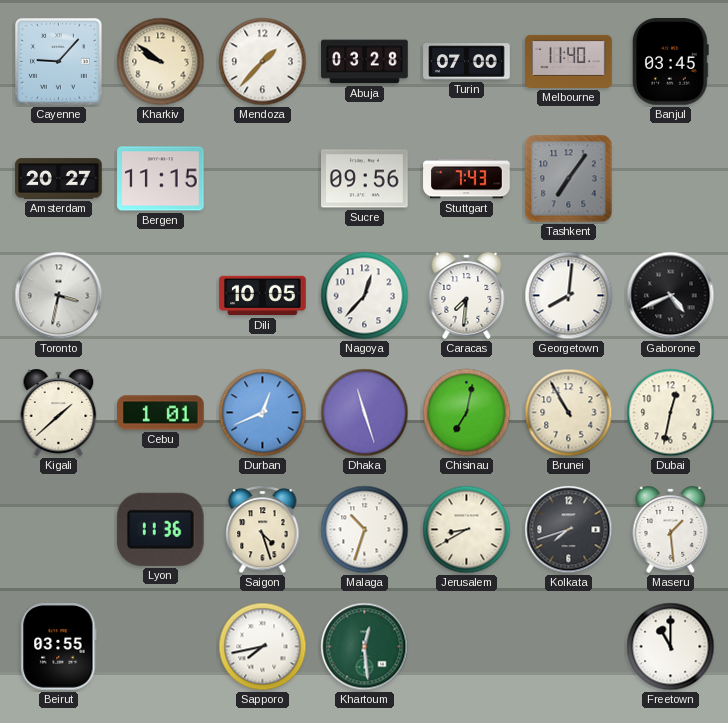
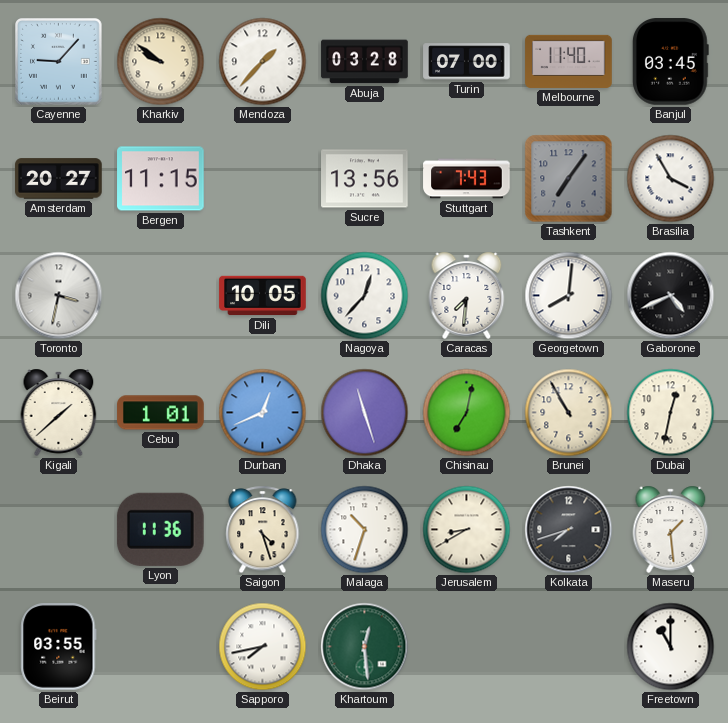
Sucre: 09:56 -> 13:56
Brasilia: none -> 3:55
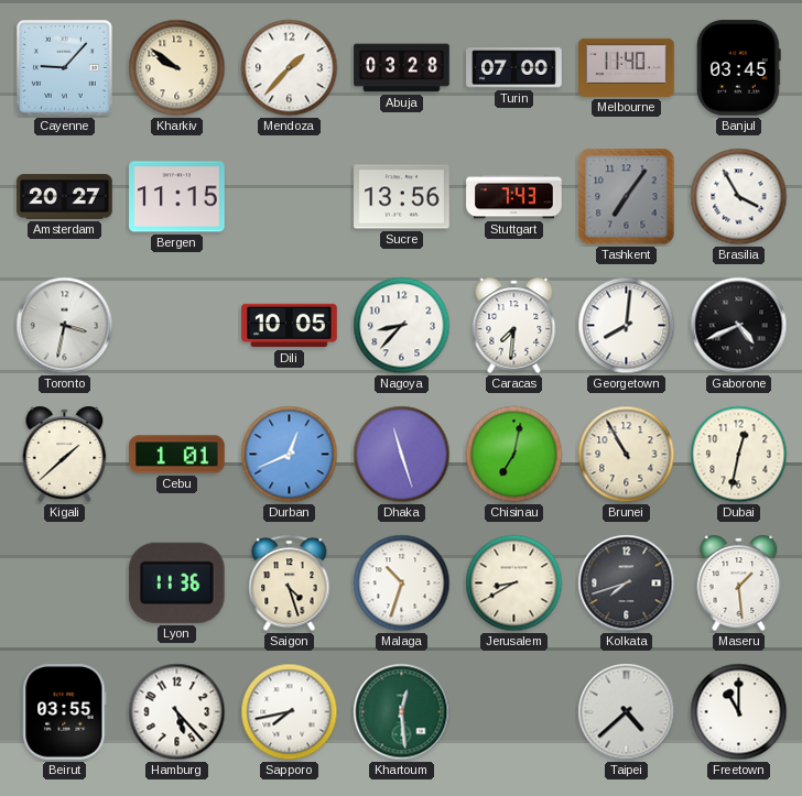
Nagoya: 12:37 -> 8:37
Hamburg: none -> 5:23
Taipei: none -> 4:38
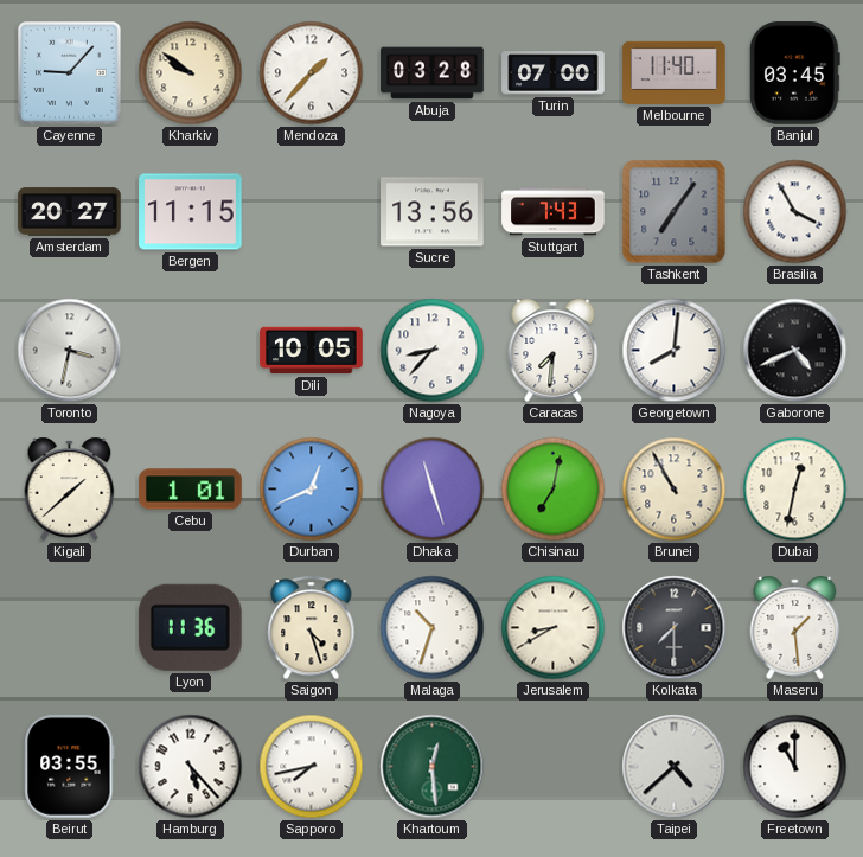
Kolkata: 7:42 -> 7:30
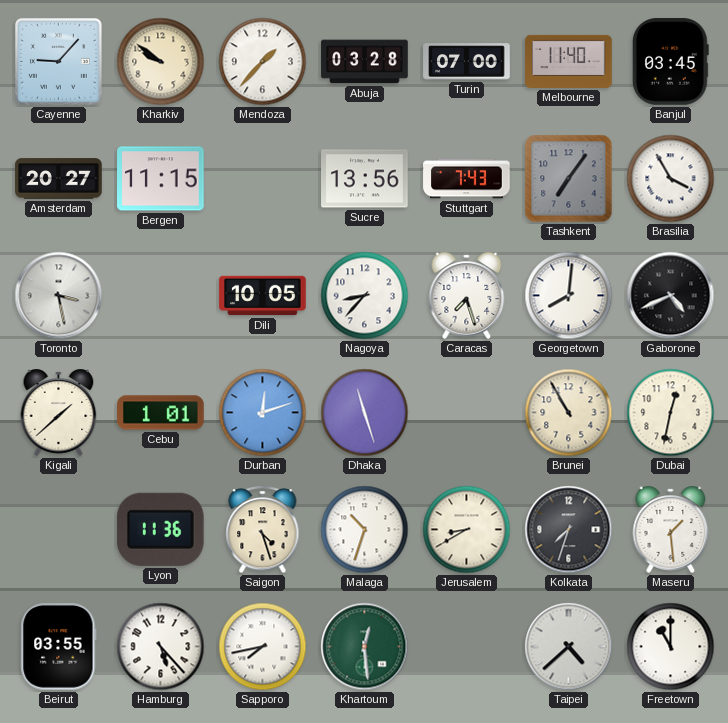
Toronto: 3:32 -> 3:28
Caracas: 7:31 -> 7:27
Durban: 12:41 -> 12:12
Chisinau: 7:02 -> none
Kolkata: 7:30 -> 7:33
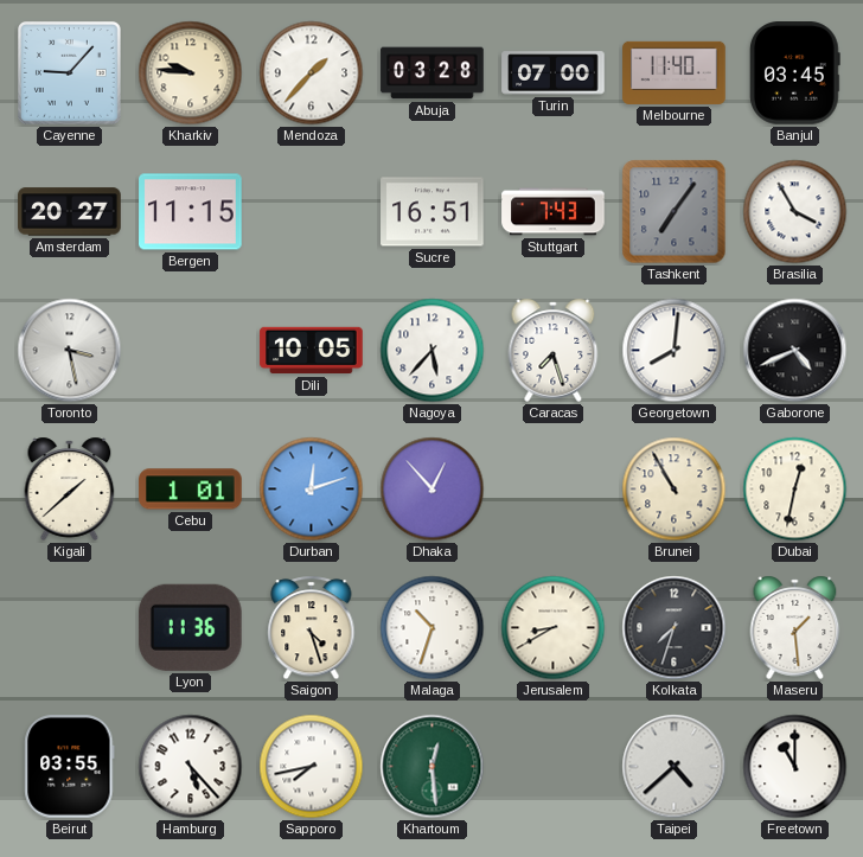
Kharkiv: 9:51 -> 9:46
Sucre: 13:56 -> 16:51
Nagoya: 8:37 -> 5:37
Dhaka: 11:27 -> 12:53
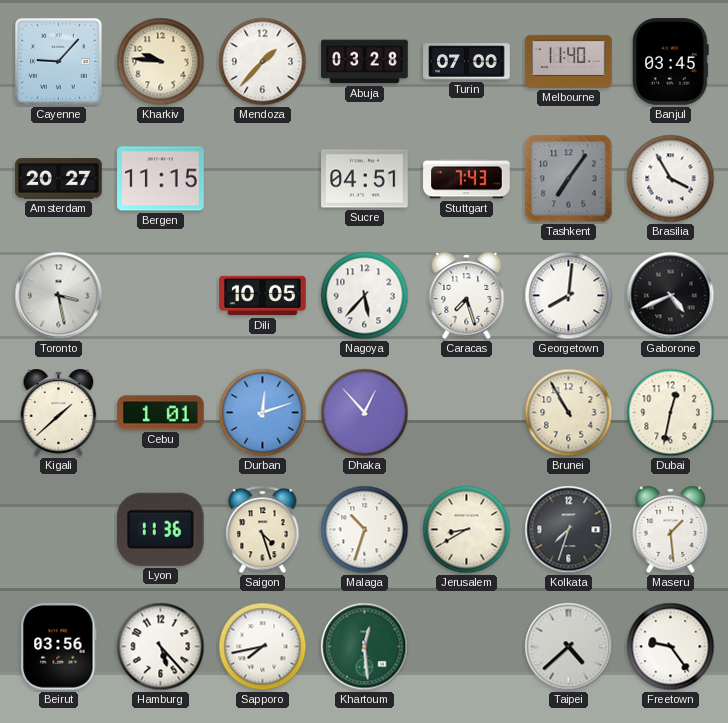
Sucre: 16:51 -> 04:51
Beirut: 03:55 -> 03:56
Freetown: 11:00 -> 9:24
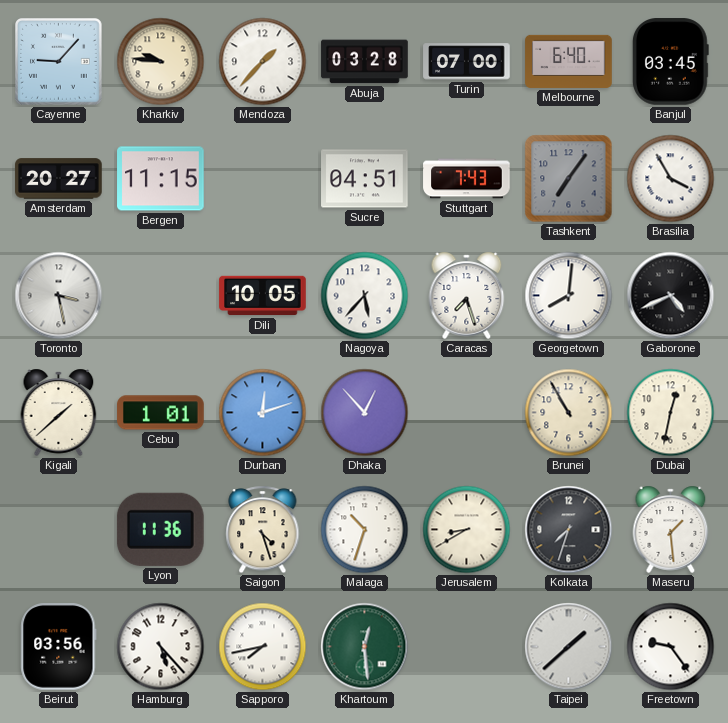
Melbourne: 11:40 -> 6:40
Taipei: 4:38 -> 1:38
